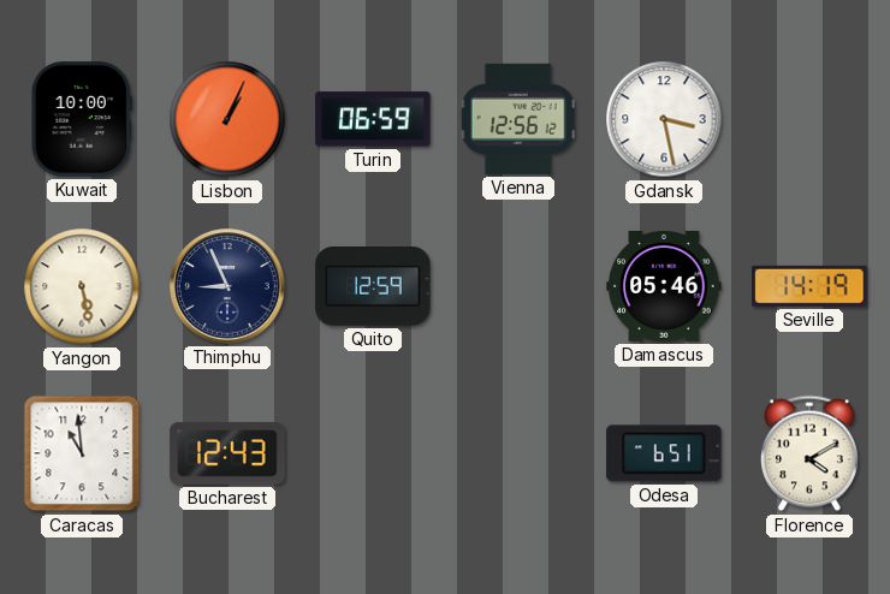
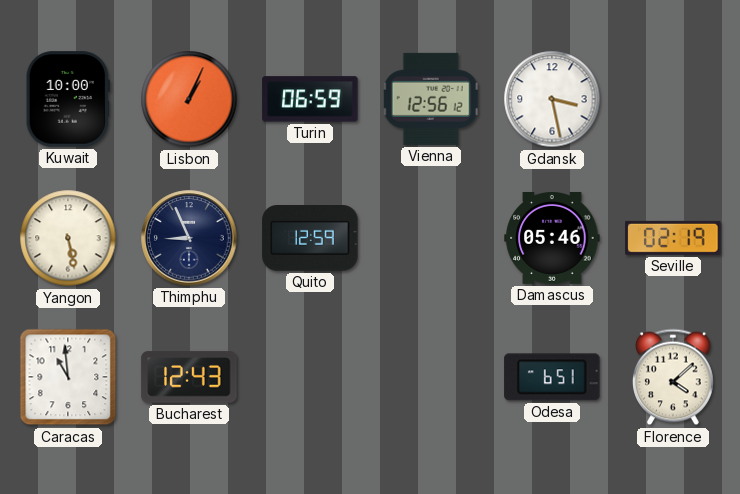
Seville: 14:19 -> 02:19
Florence: 4:10 -> 4:08
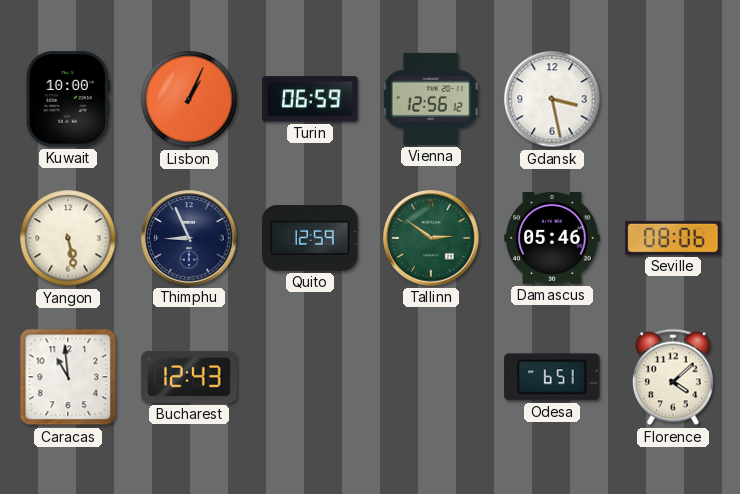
Tallinn: none -> 2:51
Seville: 02:19 -> 08:06
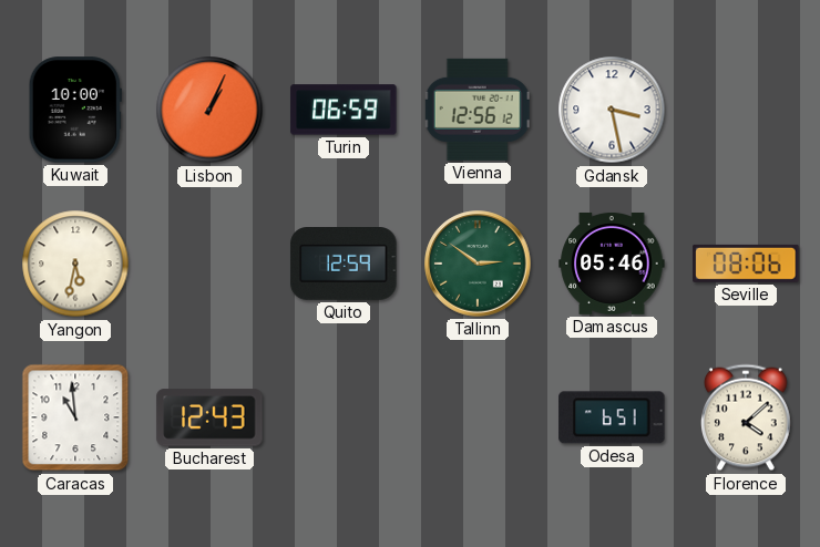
Yangon: 5:28 -> 5:32
Thimphu: 8:56 -> none
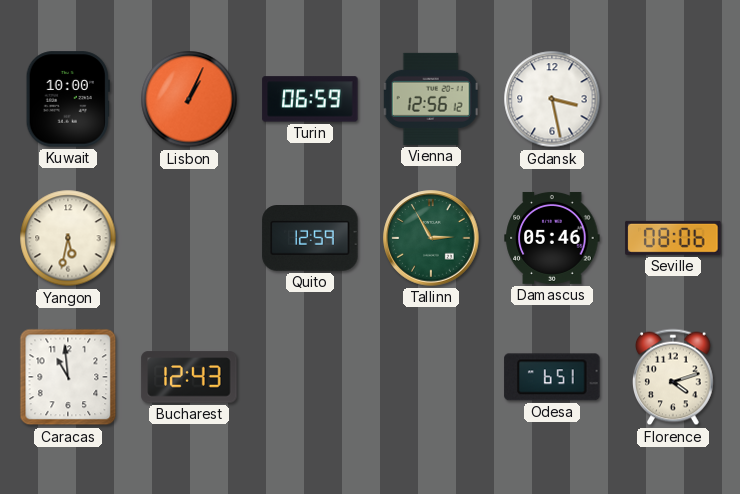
Tallinn: 2:51 -> 2:55
Florence: 4:08 -> 4:12
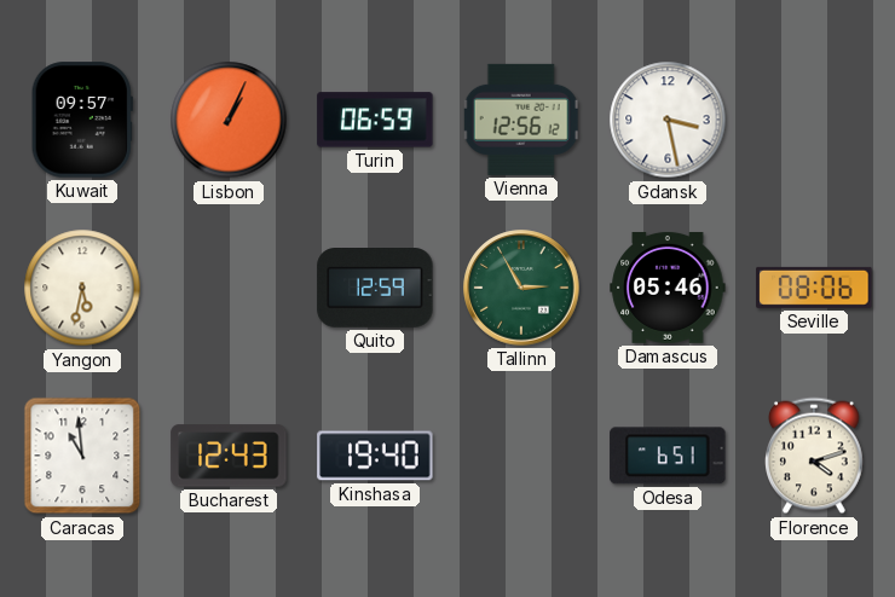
Kuwait: 10:00 -> 09:57
Kinshasa: none -> 19:40
